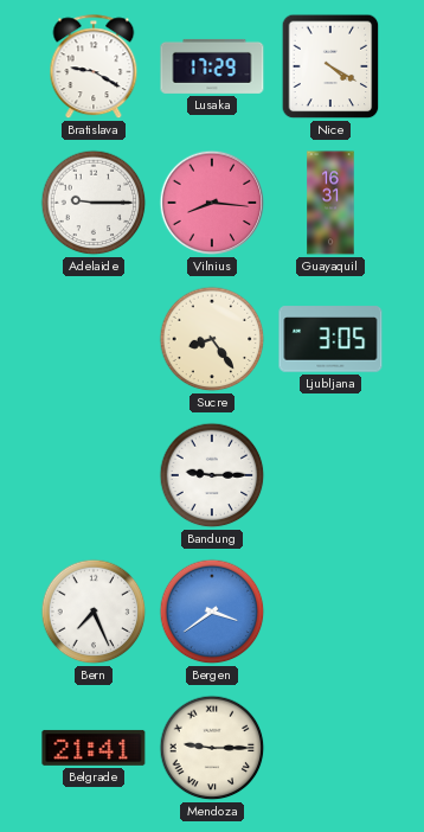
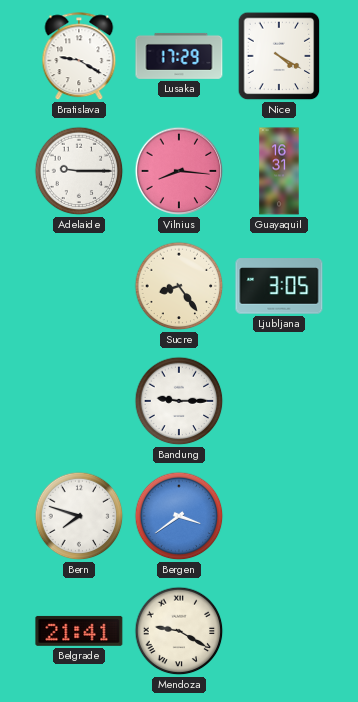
Bern: 7:26 -> 7:48
Mendoza: 9:15 -> 9:20
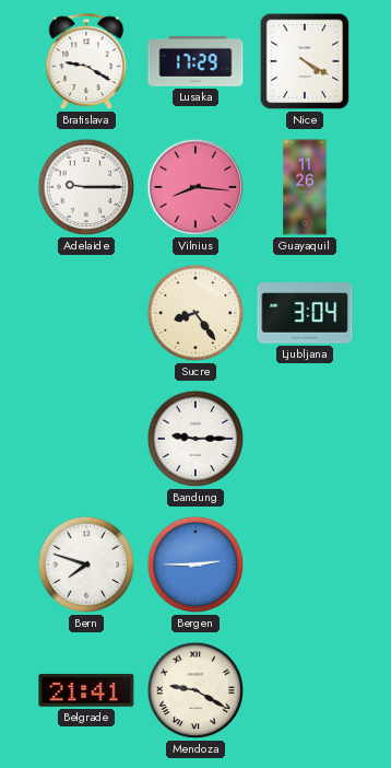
Guayaquil: 16:31 -> 11:26
Ljubljana: 3:05 -> 3:04
Bergen: 3:39 -> 2:45
